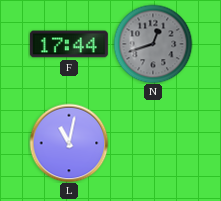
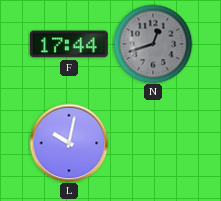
L: 11:02 -> 10:02
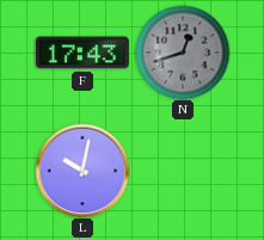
F: 17:44 -> 17:43
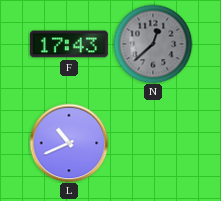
N: 12:42 -> 12:38
L: 10:02 -> 10:41
